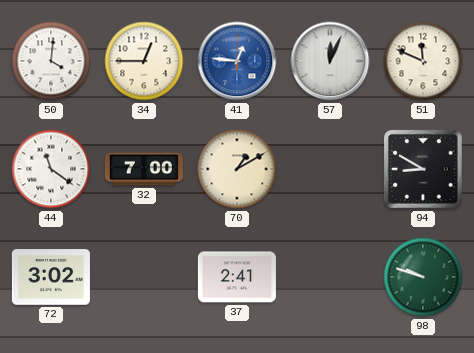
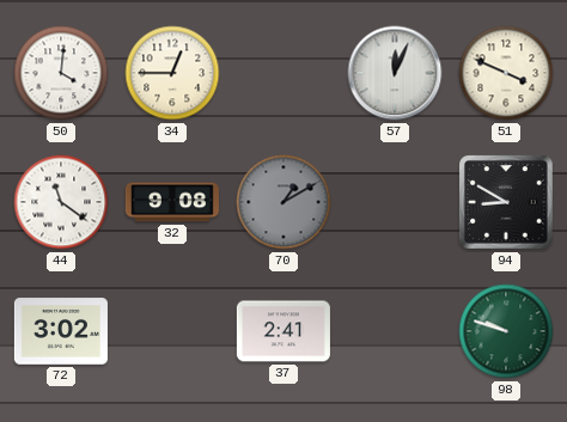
41: 12:46 -> none
51: 11:49 -> 3:49
32: 7:00 -> 9:08
70 dial: cream -> grey
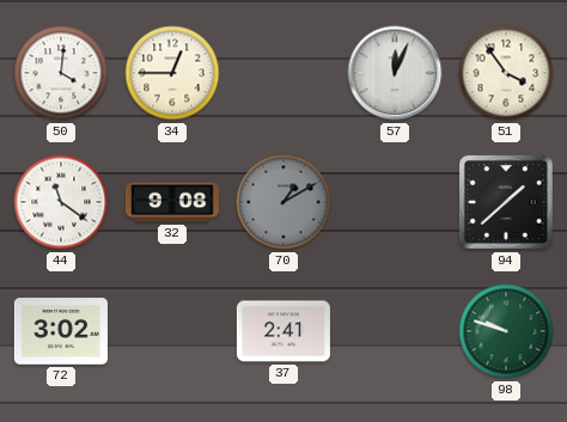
51: 3:49 -> 3:54
94: 8:50 -> 1:38
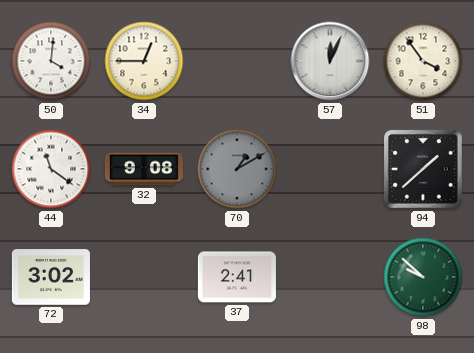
98: 9:48 -> 9:52
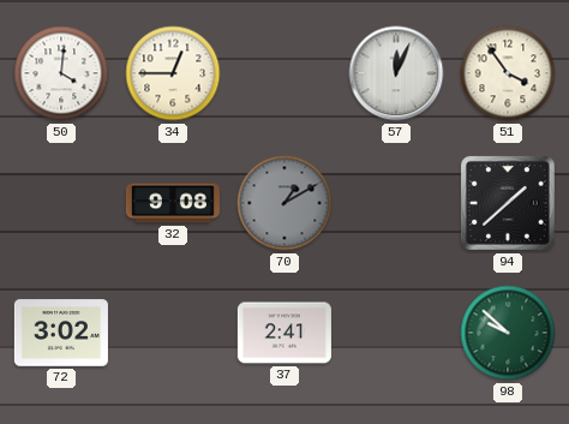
44: 11:21 -> none
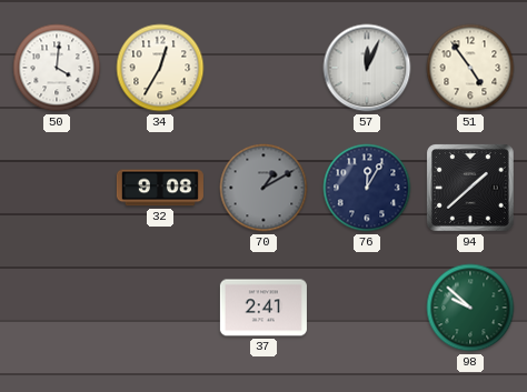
34: 12:45 -> 12:35
51: 3:54 -> 4:54
76: none -> 12:05
72: 3:02 -> none
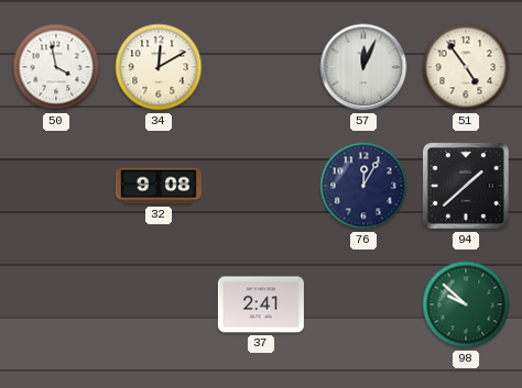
50: 4:01 -> 3:58
34: 12:35 -> 12:10
70: 1:10 -> none
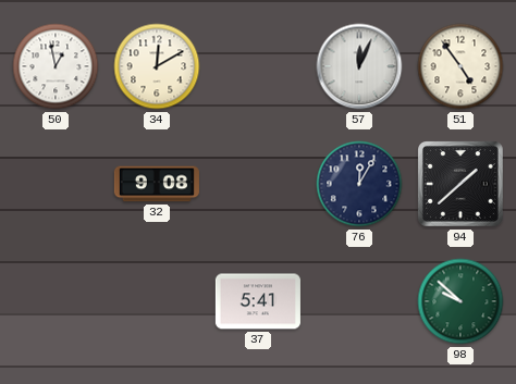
50: 3:58 -> 12:58
37: 2:41 -> 5:41
